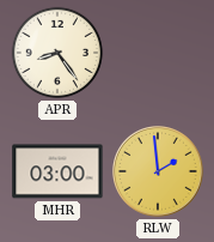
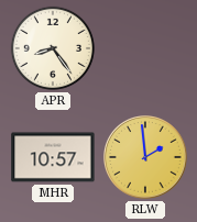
MHR: 03:00 -> 10:57
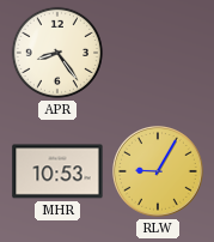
MHR: 10:57 -> 10:53
RLW: 1:59 -> 9:05
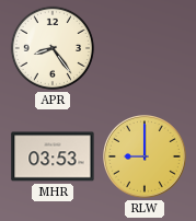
MHR: 10:53 -> 03:53
RLW: 9:05 -> 9:00
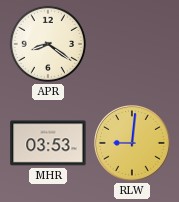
APR: 8:24 -> 8:21
RLW: 9:00 -> 9:01
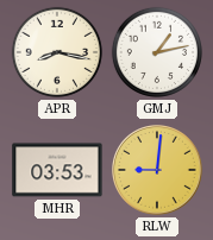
APR: 8:21 -> 8:17
GMJ: none -> 1:13
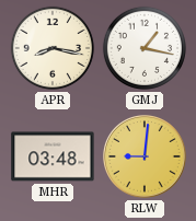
GMJ: 1:13 -> 1:17
MHR: 03:53 -> 03:48
